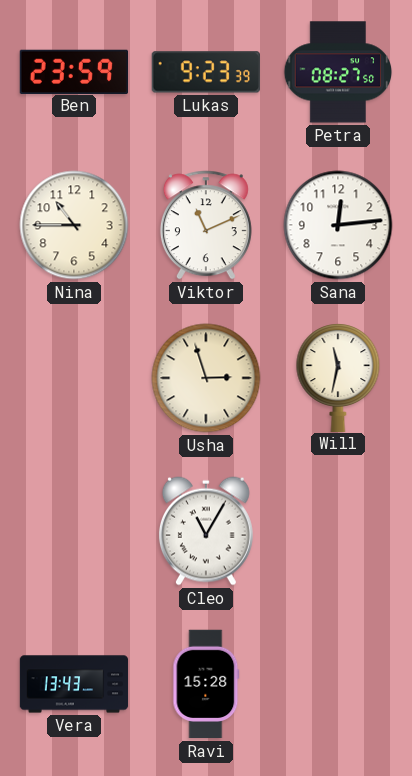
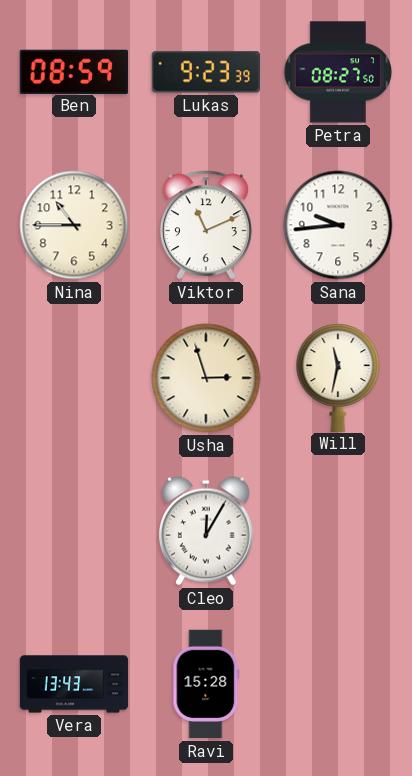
Ben: 23:59 -> 08:59
Sana: 12:14 -> 9:44
Cleo: 11:05 -> 12:05
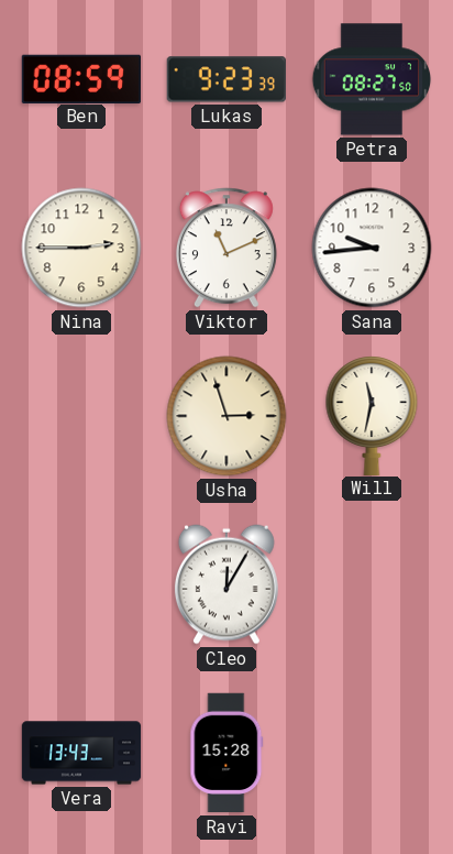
Nina: 10:45 -> 2:45
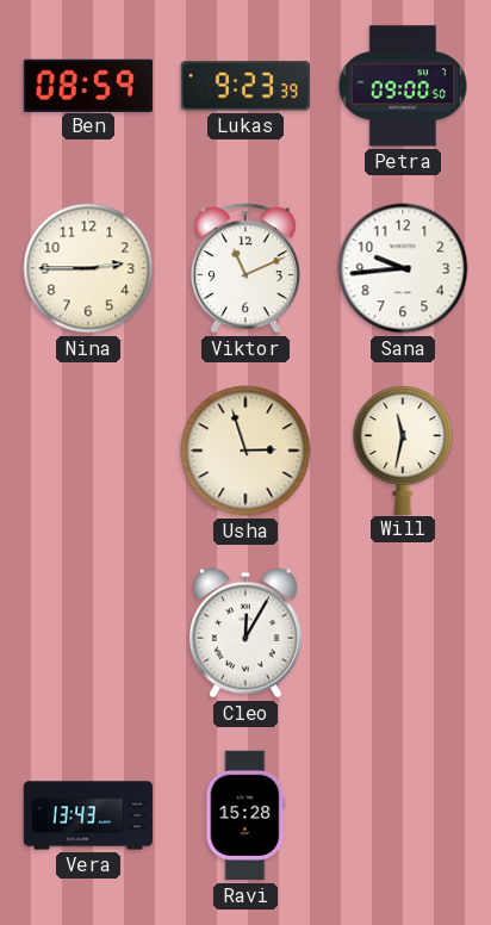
Petra: 08:27 -> 09:00
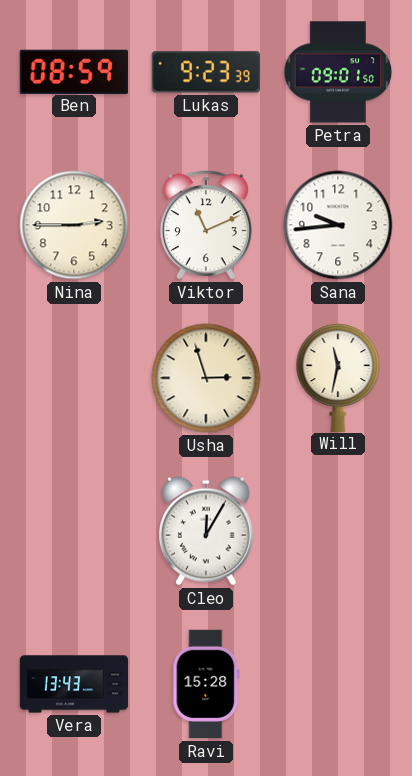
Petra: 09:00 -> 09:01
